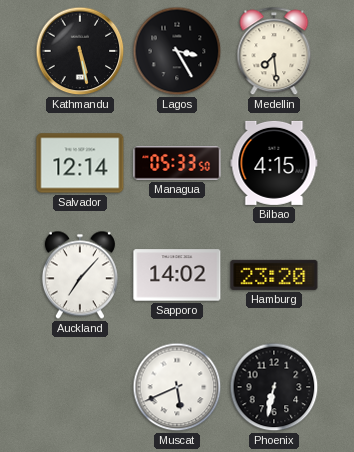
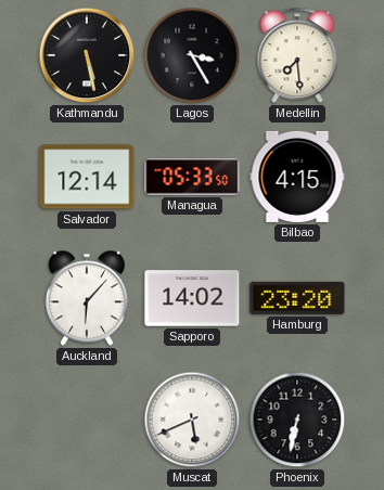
Auckland: 7:07 -> 6:07
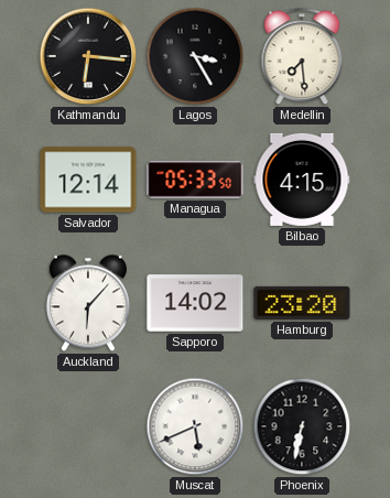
Kathmandu: 5:28 -> 6:16
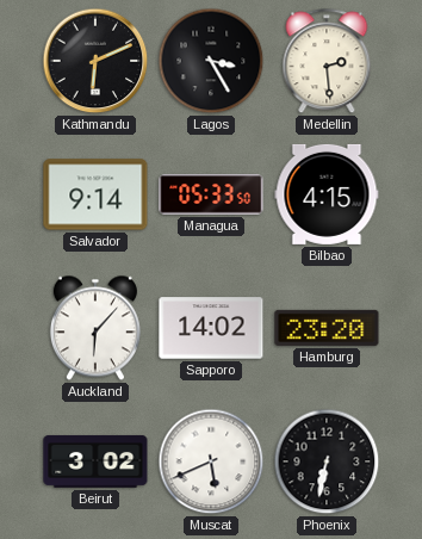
Kathmandu: 6:16 -> 6:11
Medellin: 7:29 -> 2:29
Salvador: 12:14 -> 9:14
Beirut: none -> 3:02
